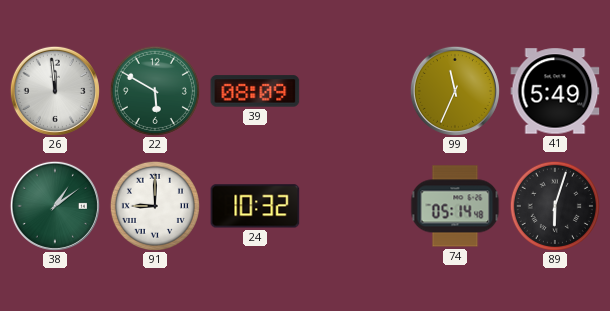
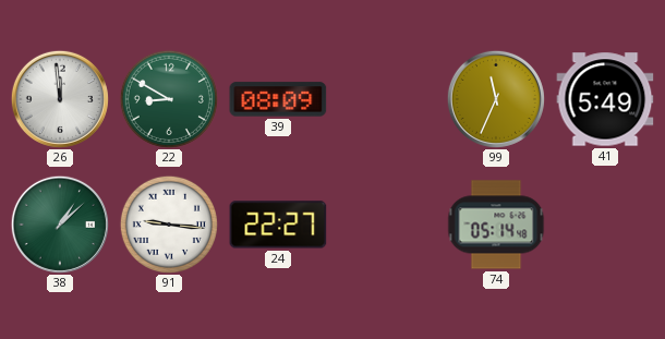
22: 5:50 -> 8:50
38: 1:09 -> 1:08
91: 9:00 -> 9:16
24: 10:32 -> 22:27
89: 6:03 -> none
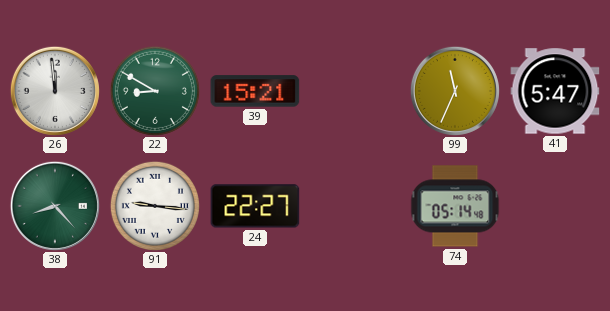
39: 08:09 -> 15:21
41: 5:49 -> 5:47
38: 1:08 -> 8:23
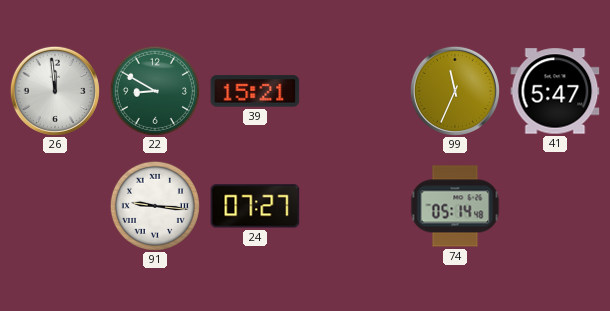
38: 8:23 -> none
24: 22:27 -> 07:27
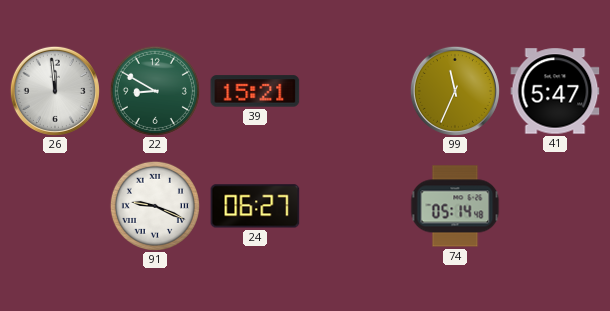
91: 9:16 -> 9:19
24: 07:27 -> 06:27
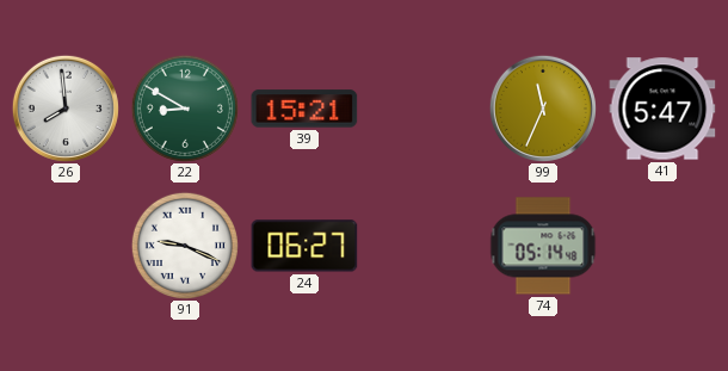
26: 11:59 -> 7:59
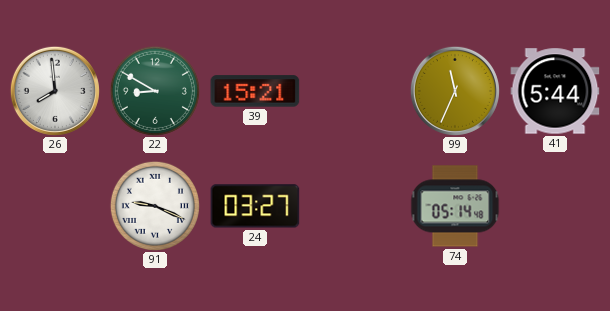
41: 5:47 -> 5:44
24: 06:27 -> 03:27
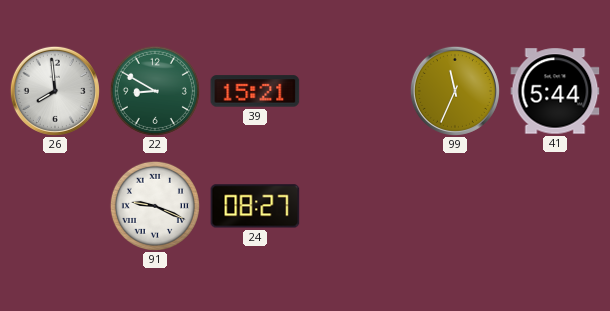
24: 03:27 -> 08:27
74: 05:14 -> none
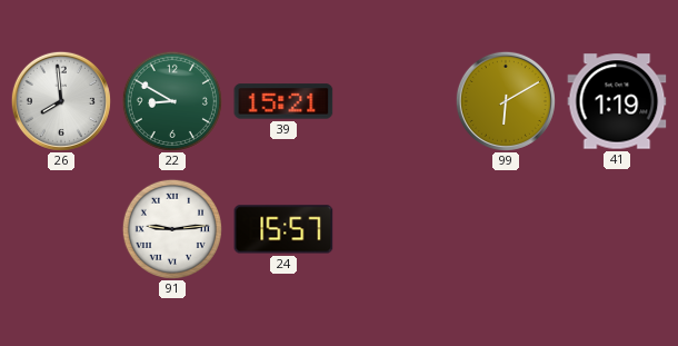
99: 11:34 -> 6:10
41: 5:44 -> 1:19
91: 9:19 -> 9:14
24: 08:27 -> 15:57
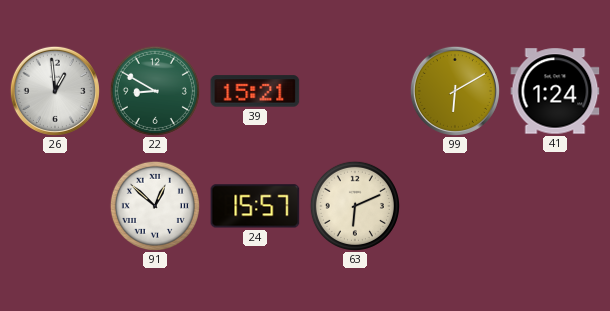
26: 7:59 -> 12:59
41: 1:19 -> 1:24
91: 9:14 -> 12:52
63: none -> 6:11
